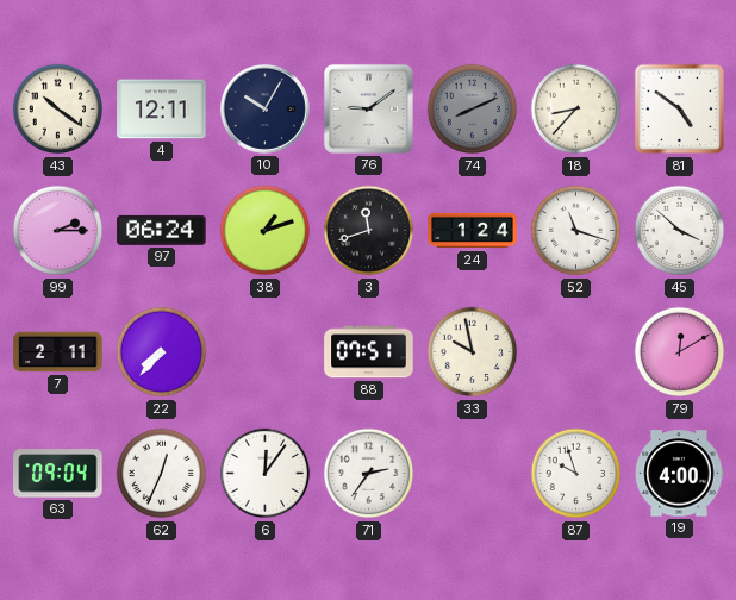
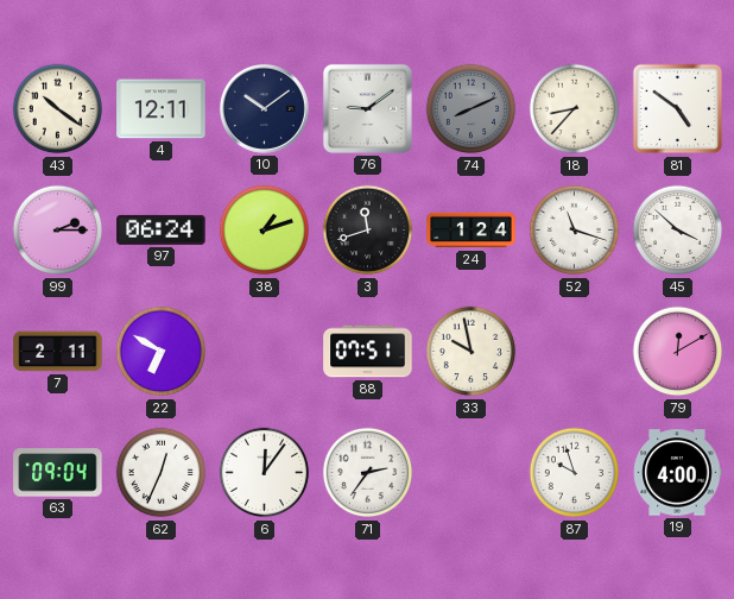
10: 10:05 -> 10:09
22: 7:37 -> 6:50
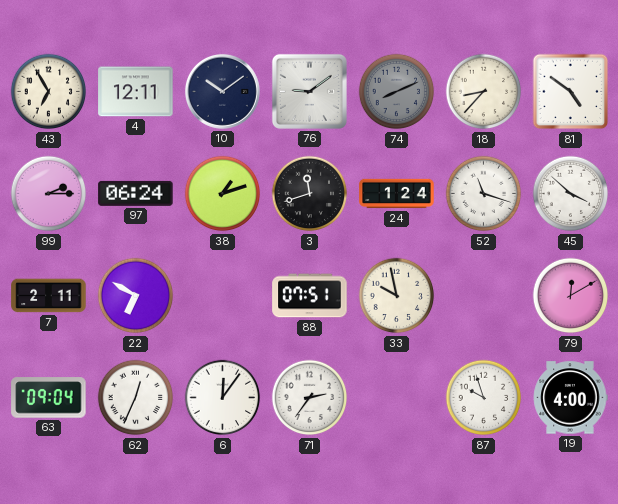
43: 10:21 -> 6:55
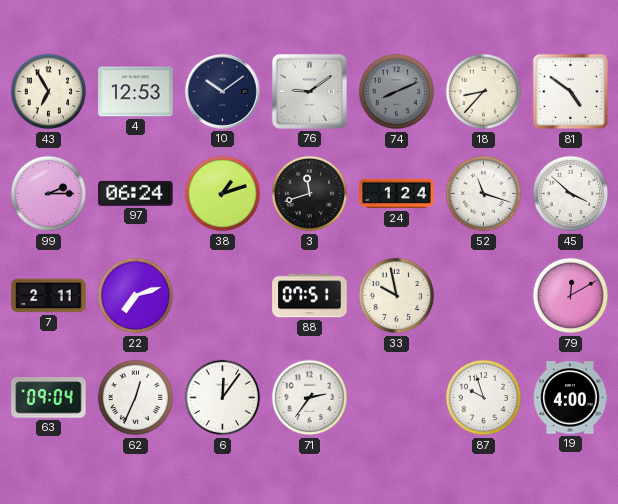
4: 12:11 -> 12:53
22: 6:50 -> 7:12
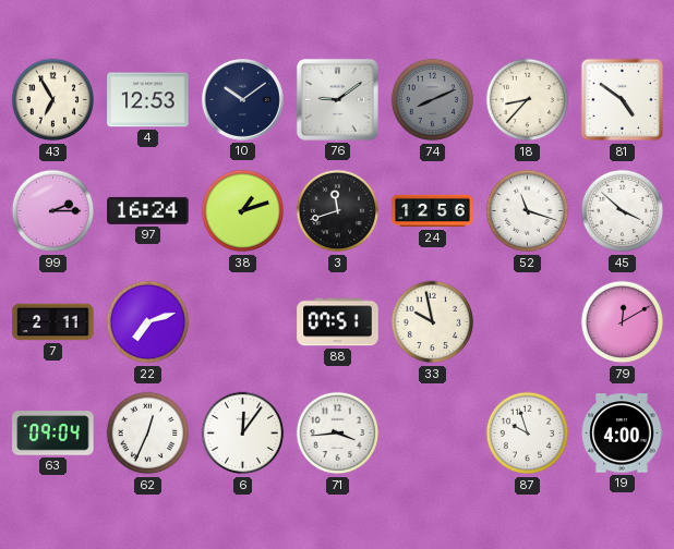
97: 06:24 -> 16:24
24: 1:24 -> 12:56
71: 2:36 -> 3:44
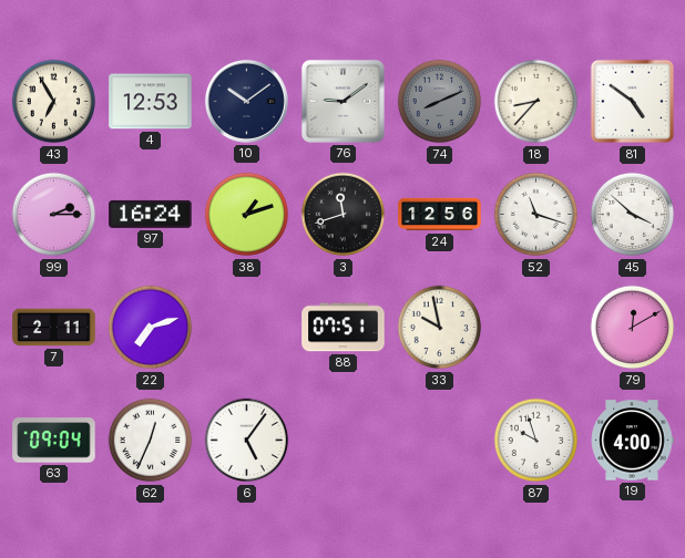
6: 12:06 -> 5:06
71: 3:44 -> none
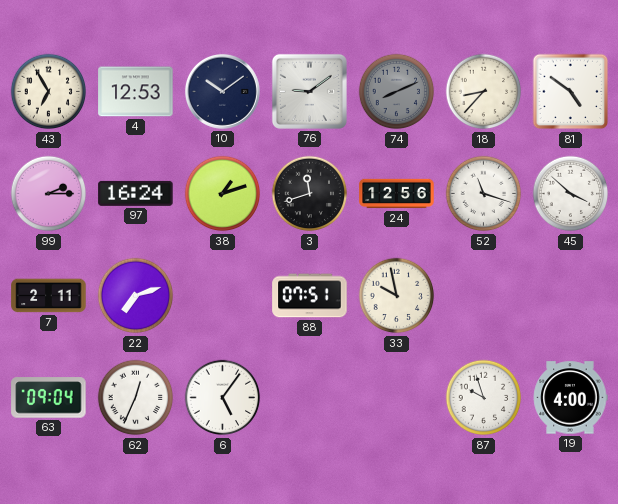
79: 12:10 -> none
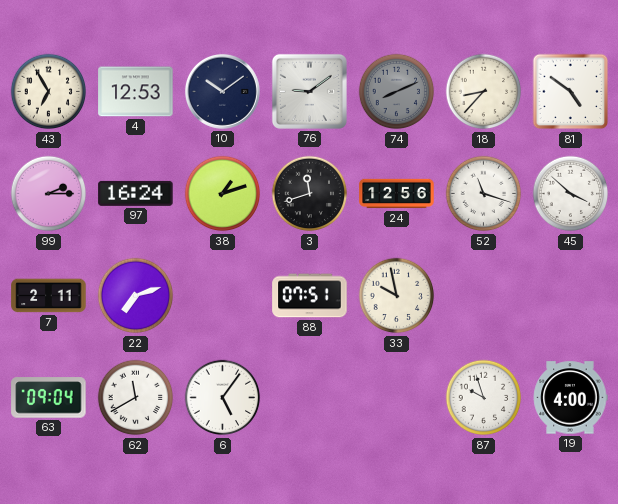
62: 12:34 -> 11:40
